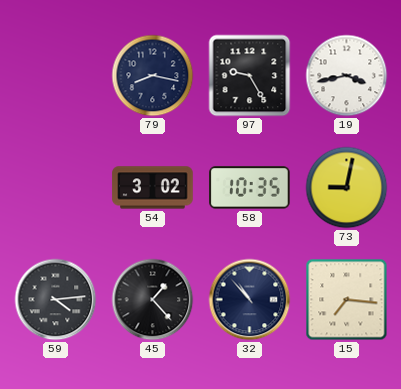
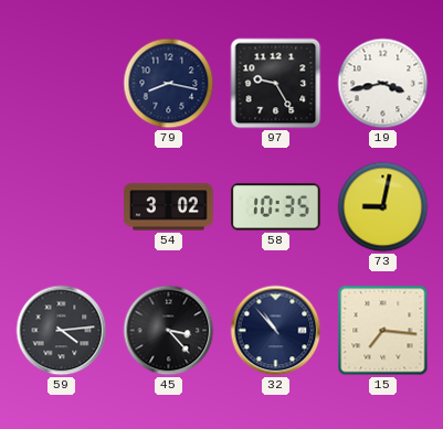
45: 1:23 -> 3:23
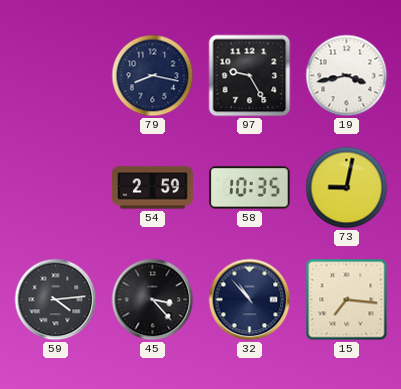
54: 3:02 -> 2:59
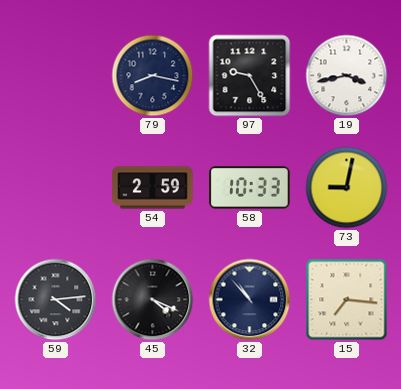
58: 10:35 -> 10:33
45: 3:23 -> 4:19
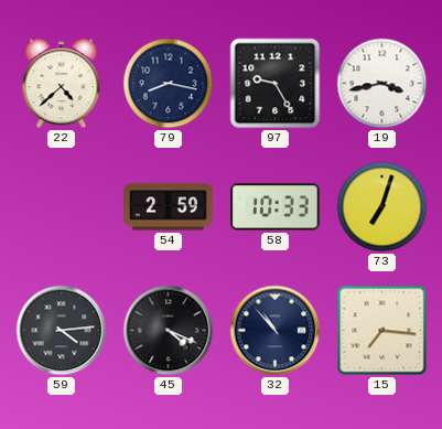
22: none -> 4:38
73: 9:02 -> 7:03
